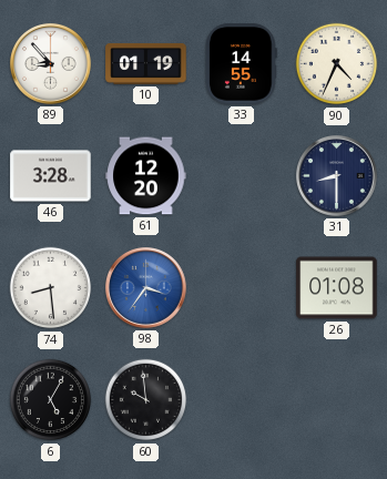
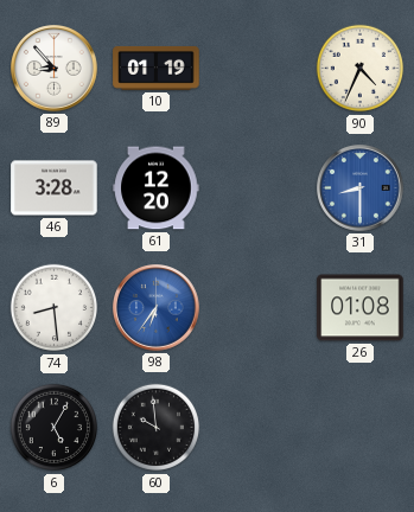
33: 14:55 -> none
31 dial: navy -> blue
98: 3:36 -> 6:36
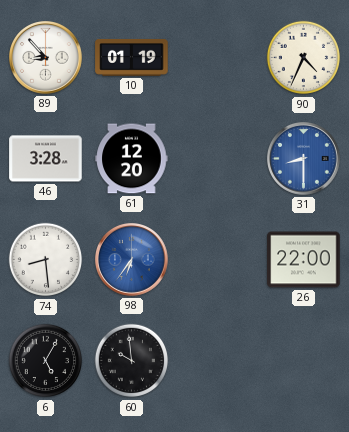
26: 01:08 -> 22:00
